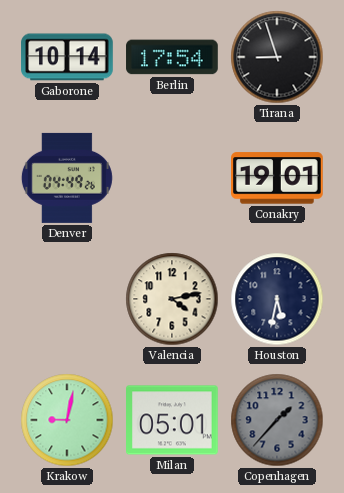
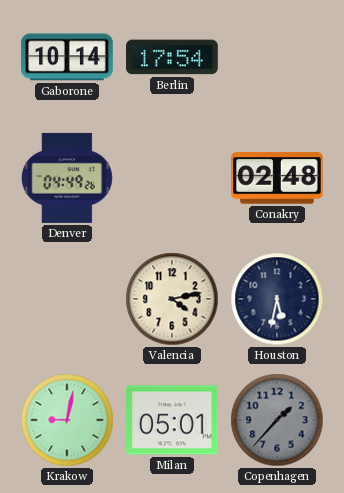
Tirana: 8:57 -> none
Conakry: 19:01 -> 02:48
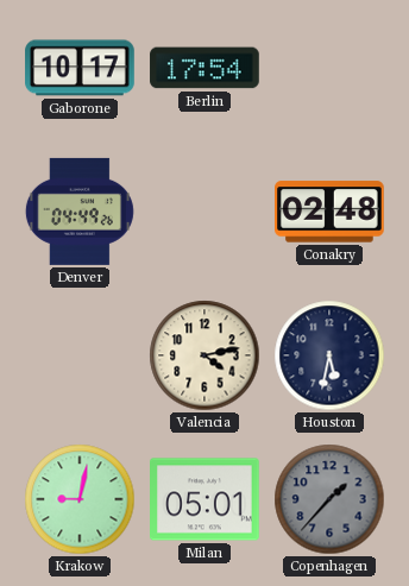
Gaborone: 10:14 -> 10:17
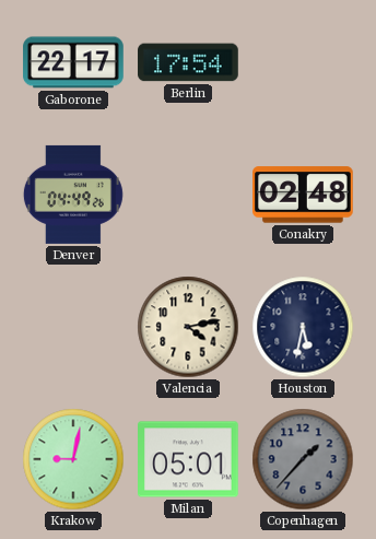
Gaborone: 10:17 -> 22:17
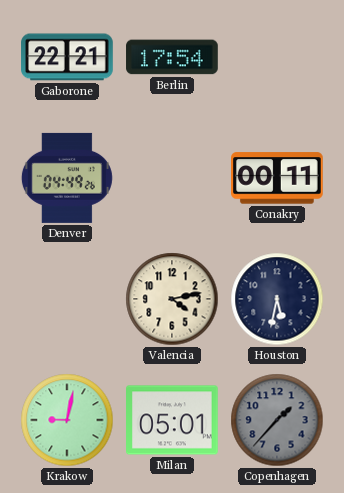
Gaborone: 22:17 -> 22:21
Conakry: 02:48 -> 00:11
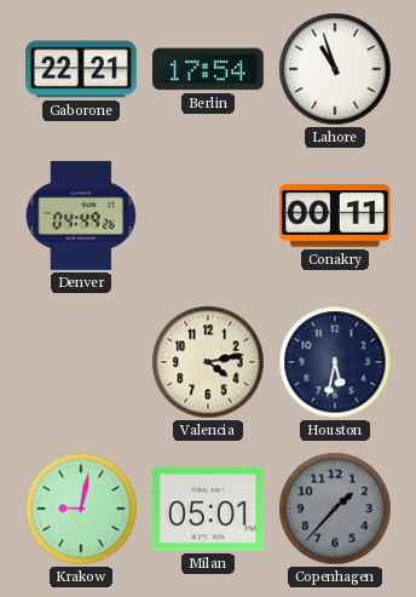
Lahore: none -> 10:57
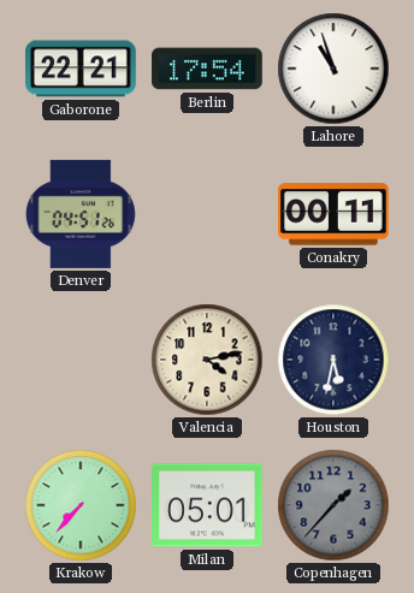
Denver: 04:49 -> 04:51
Krakow: 9:02 -> 7:37
